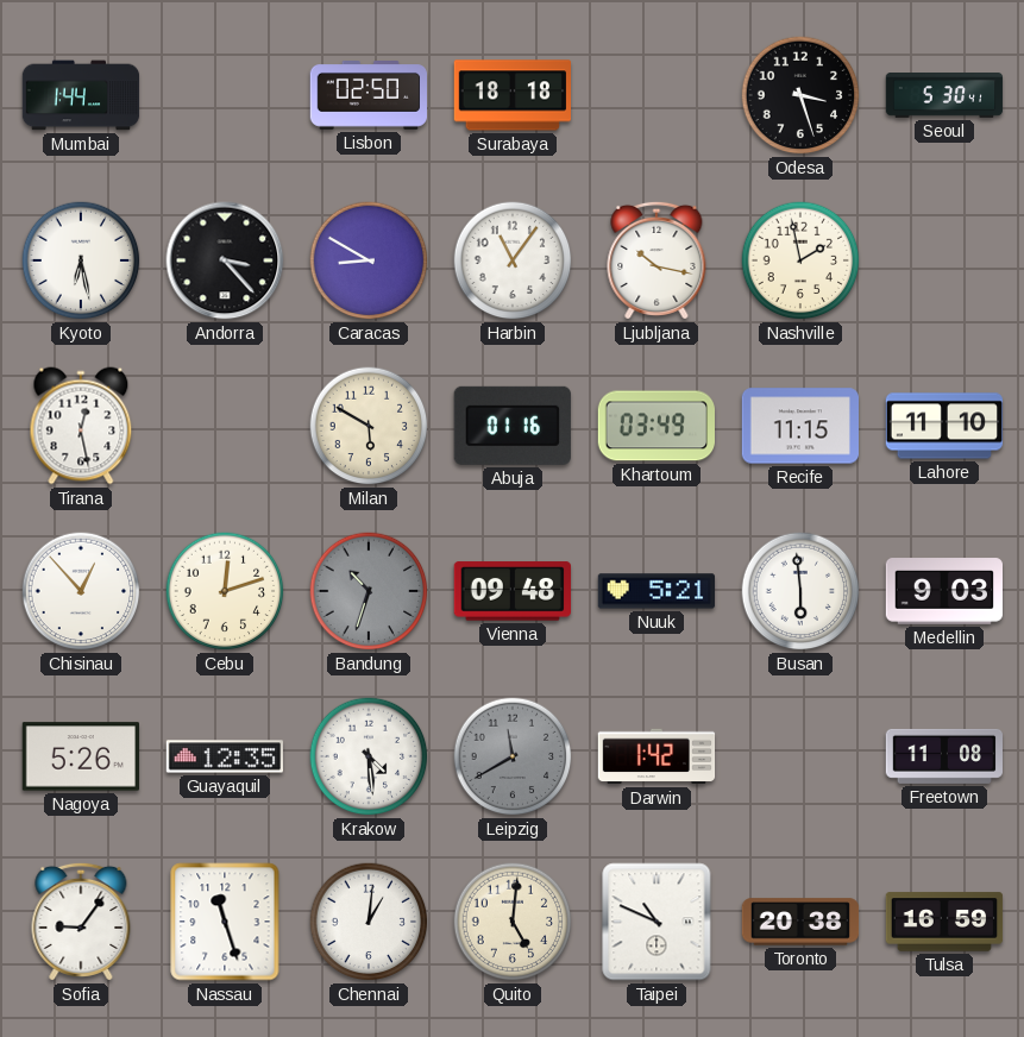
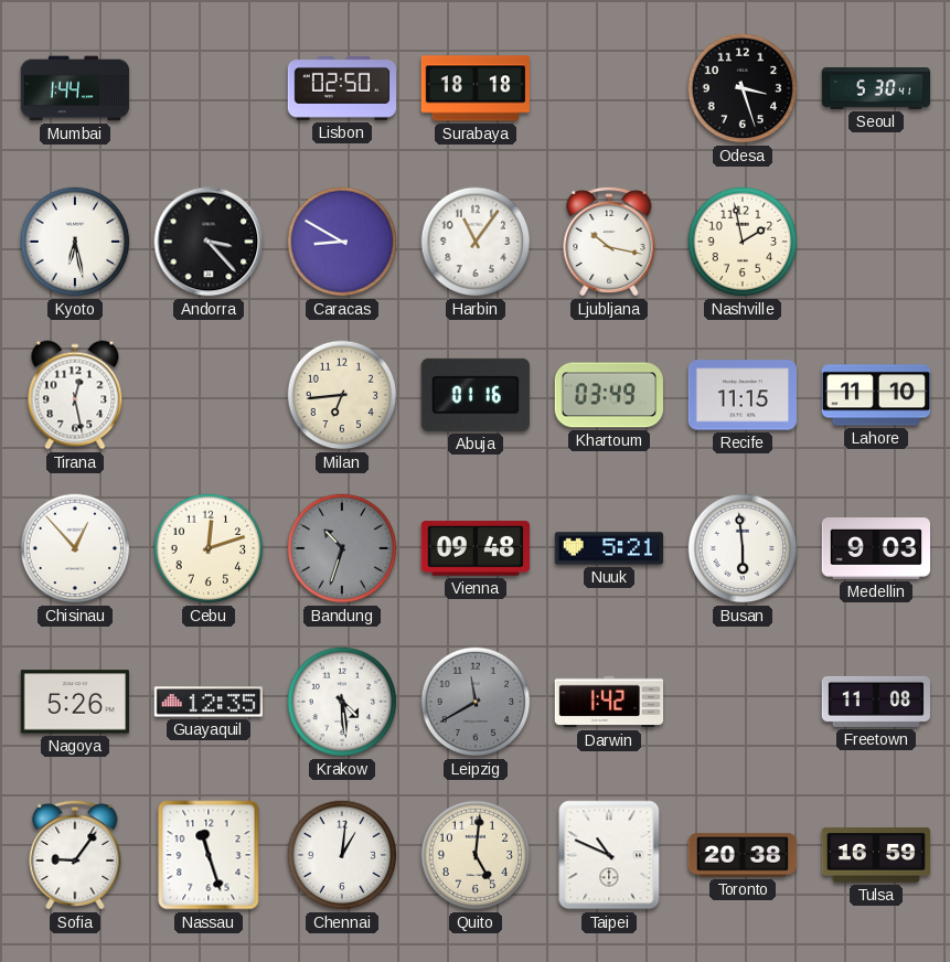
Milan: 5:50 -> 6:44
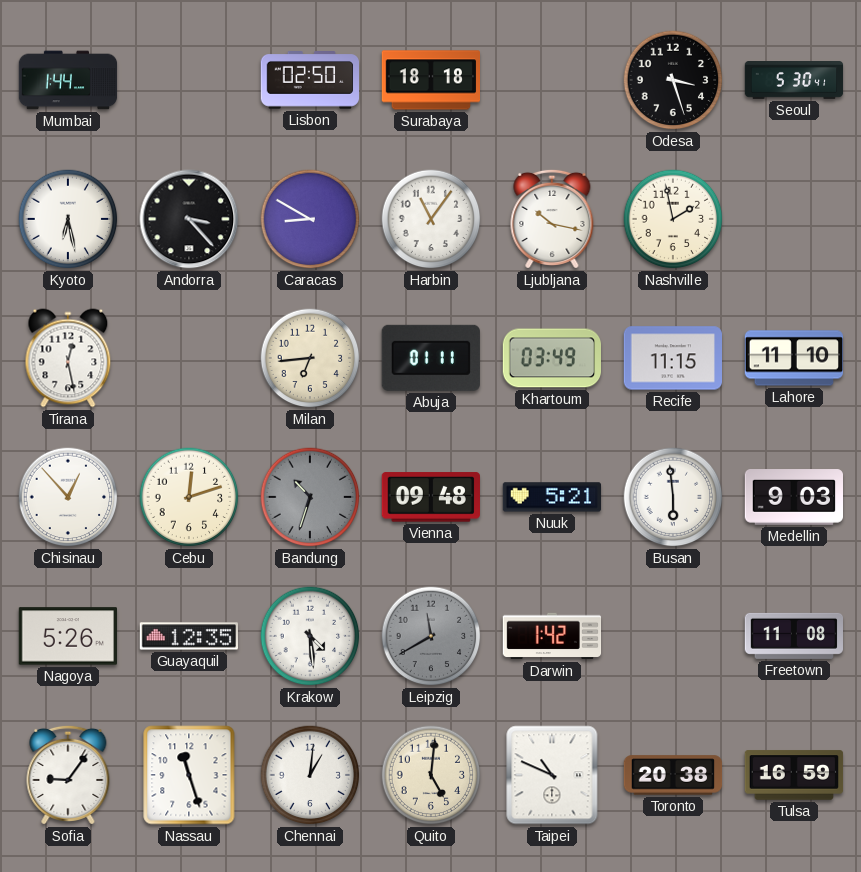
Abuja: 01:16 -> 01:11
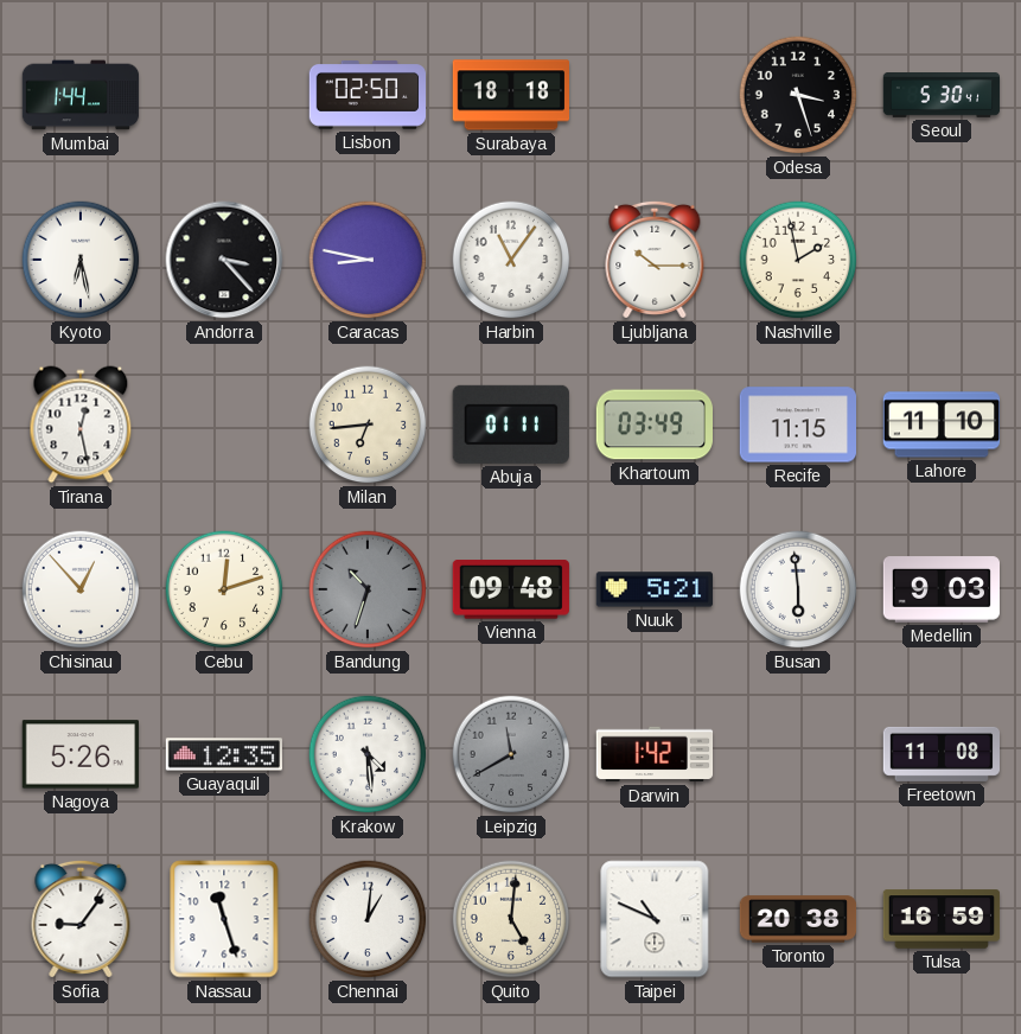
Caracas: 8:50 -> 8:47
Ljubljana: 10:17 -> 10:15
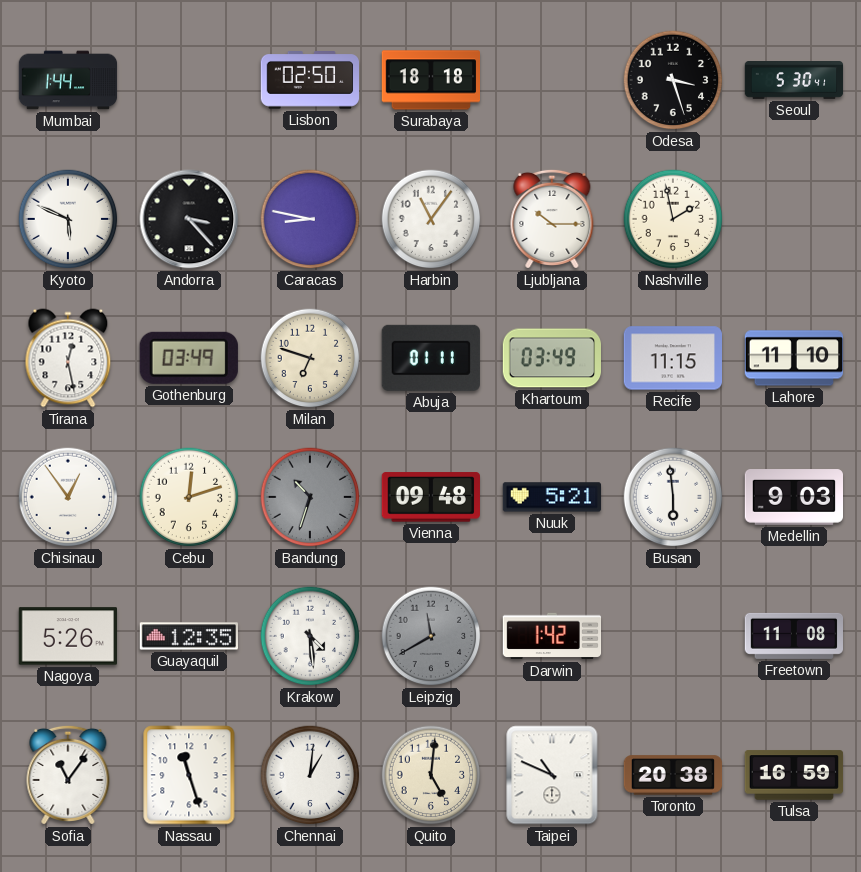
Kyoto: 6:28 -> 5:49
Gothenburg: none -> 03:49
Milan: 6:44 -> 6:48
Chisinau: 12:53 -> 12:54
Sofia: 9:06 -> 11:06
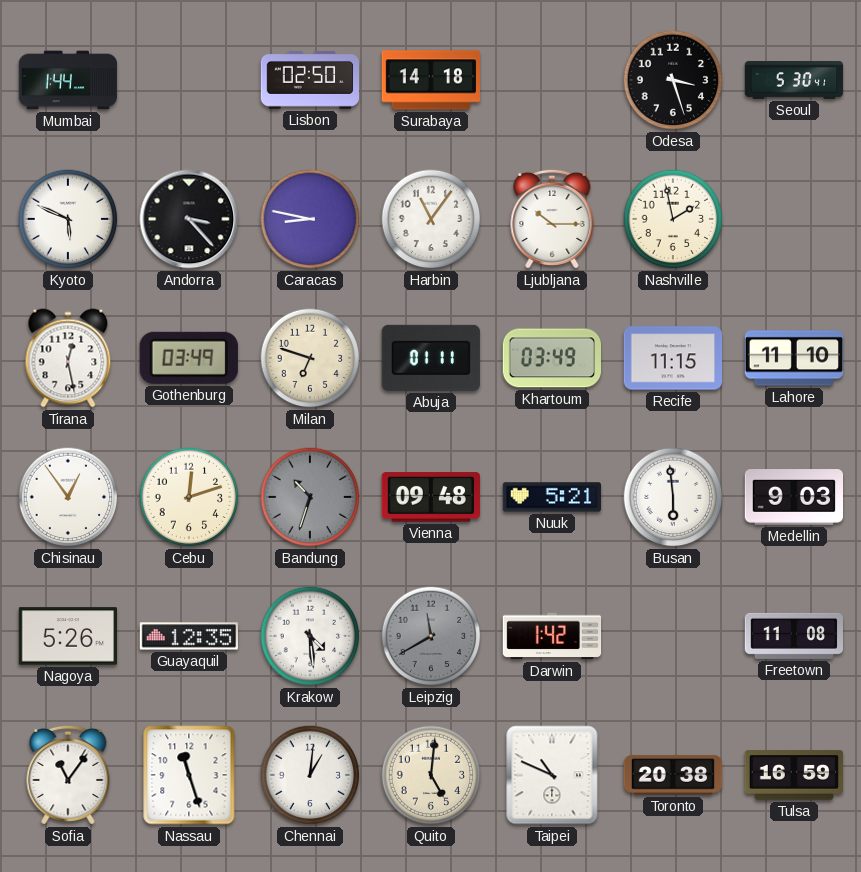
Surabaya: 18:18 -> 14:18
